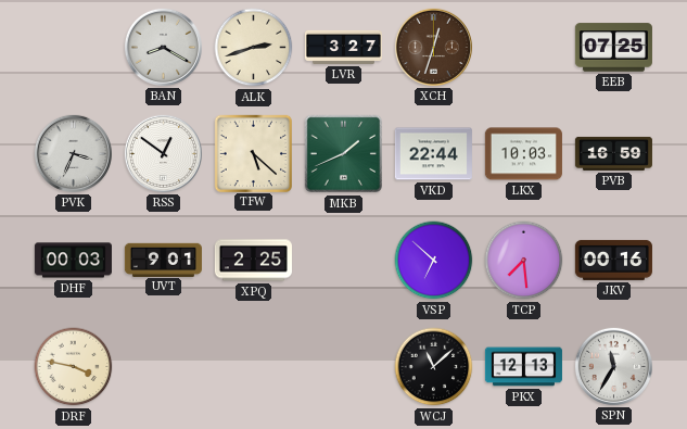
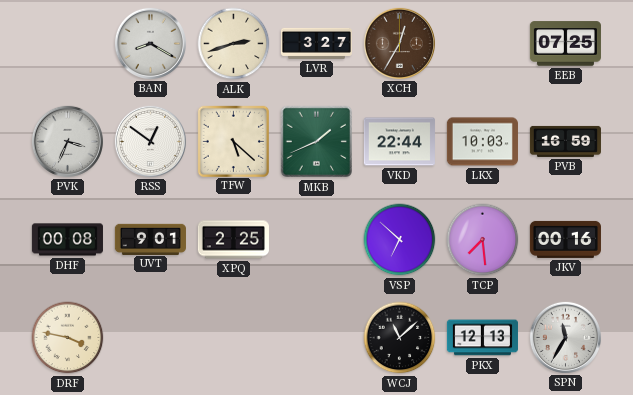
XCH: 12:33 -> 12:35
DHF: 00:03 -> 00:08
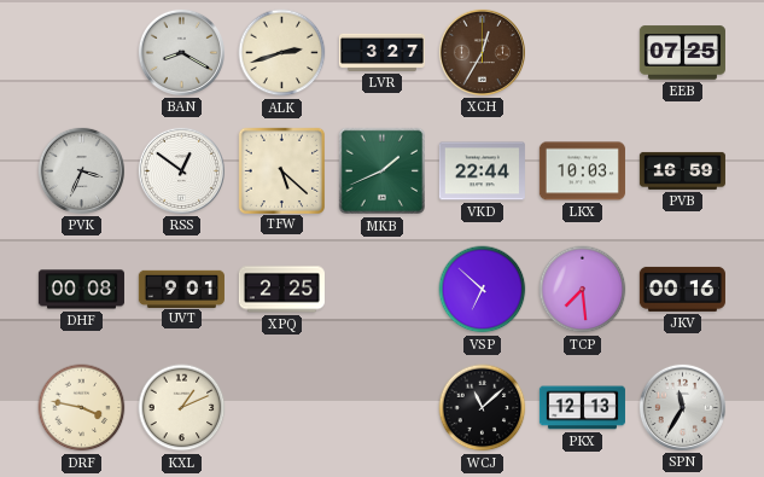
KXL: none -> 1:11
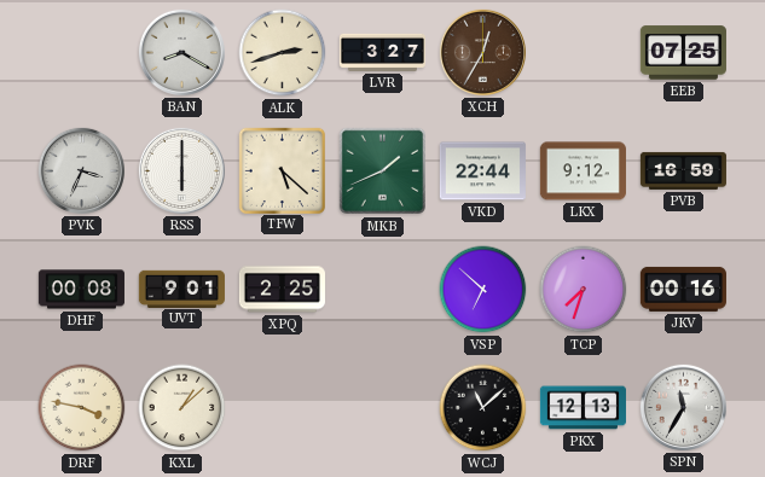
RSS: 12:51 -> 6:00
LKX: 10:03 -> 9:12
TCP: 7:29 -> 7:33
KXL: 1:11 -> 1:08
